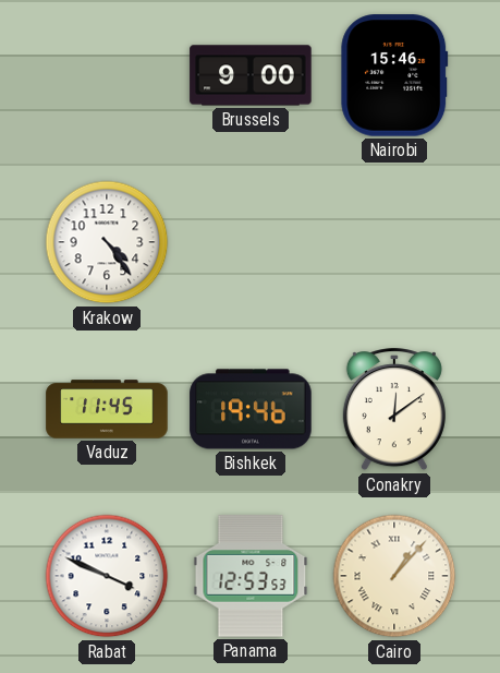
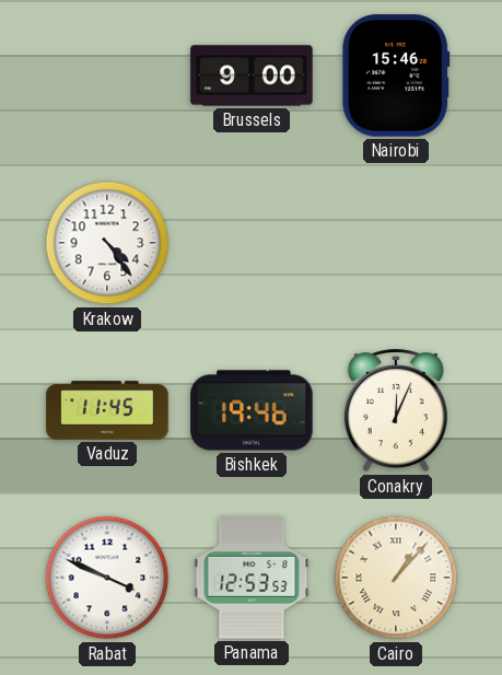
Conakry: 12:09 -> 12:04
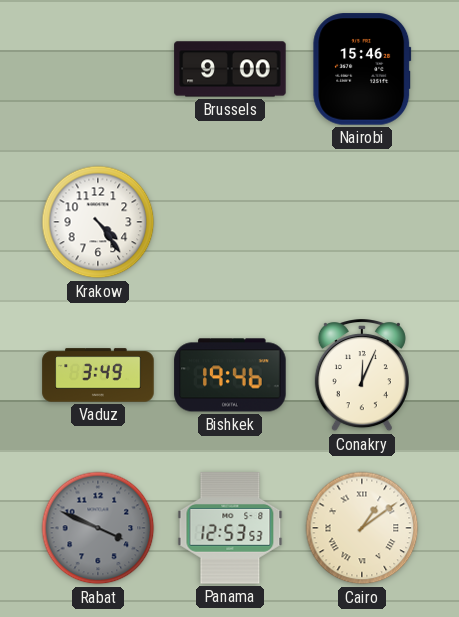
Vaduz: 11:45 -> 3:49
Rabat dial: white -> grey
Cairo: 1:07 -> 1:09
